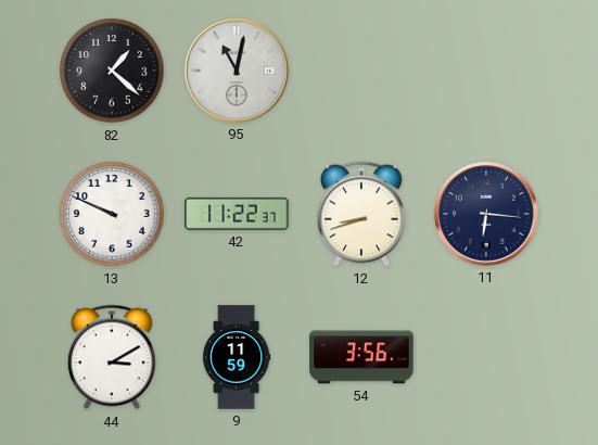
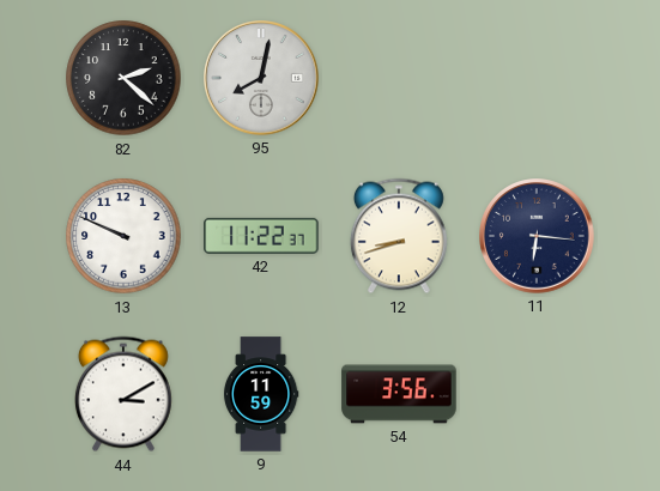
82: 1:22 -> 2:22
95: 11:02 -> 8:02
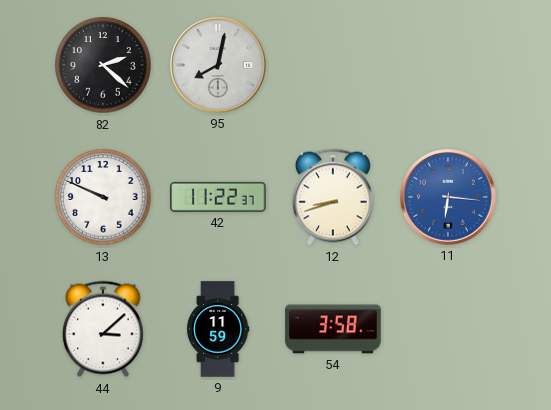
11 dial: navy -> blue
44: 3:10 -> 3:08
54: 3:56 -> 3:58
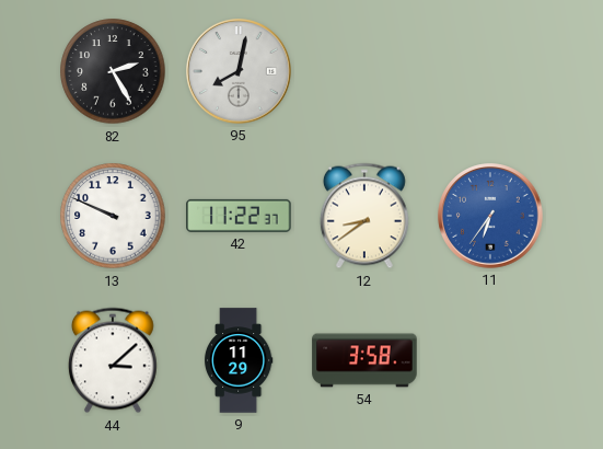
82: 2:22 -> 2:25
12: 8:42 -> 8:39
11: 6:16 -> 6:36
9: 11:59 -> 11:29
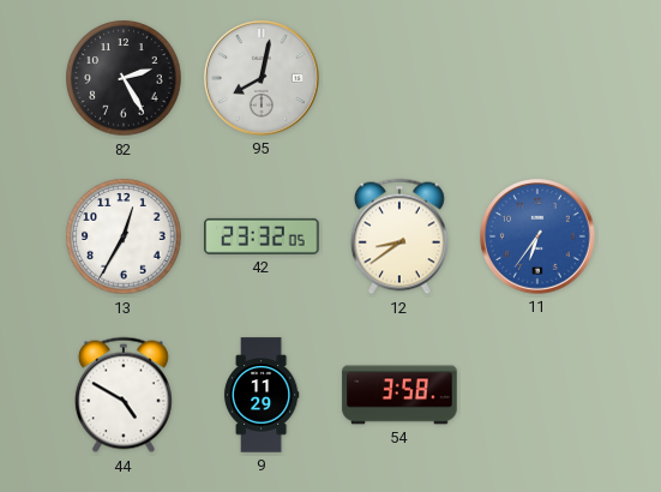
13: 9:49 -> 12:35
42: 11:22 -> 23:32
44: 3:08 -> 4:50
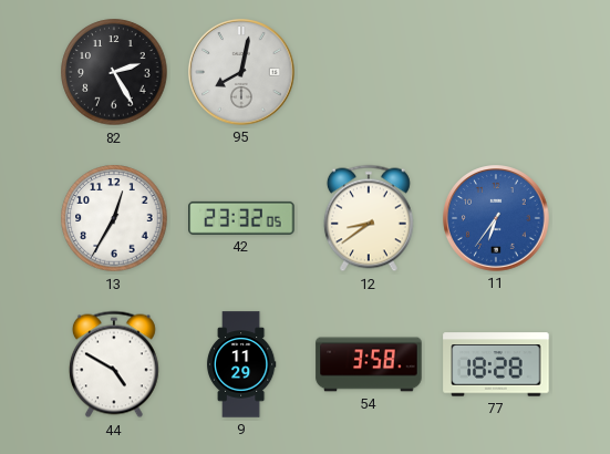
77: none -> 18:28
